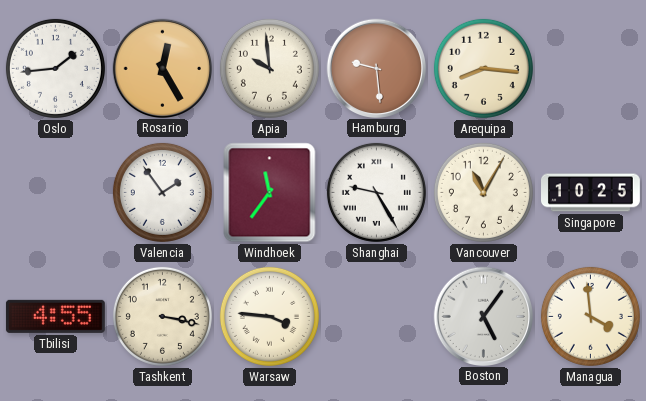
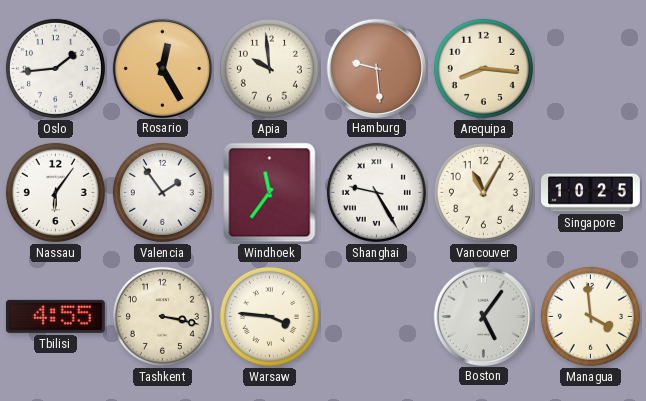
Nassau: none -> 6:06
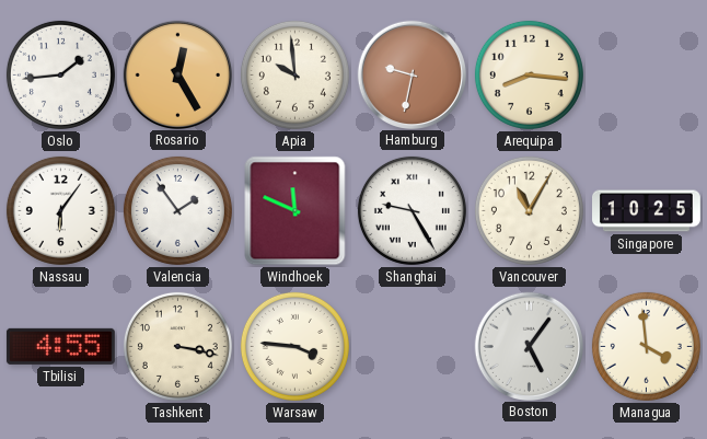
Hamburg: 9:29 -> 9:32
Windhoek: 11:36 -> 11:49
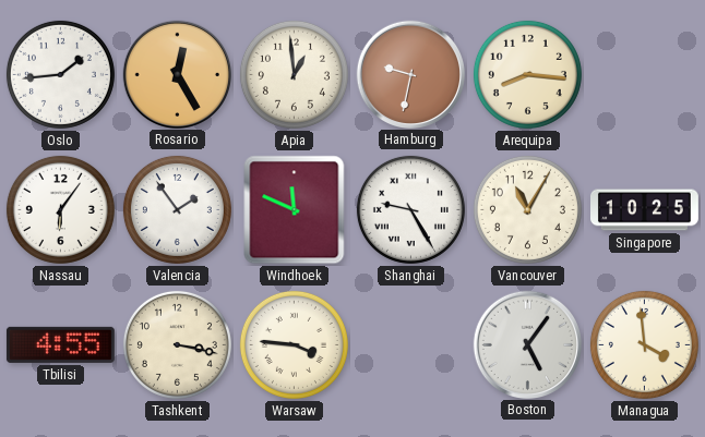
Apia: 9:59 -> 12:59
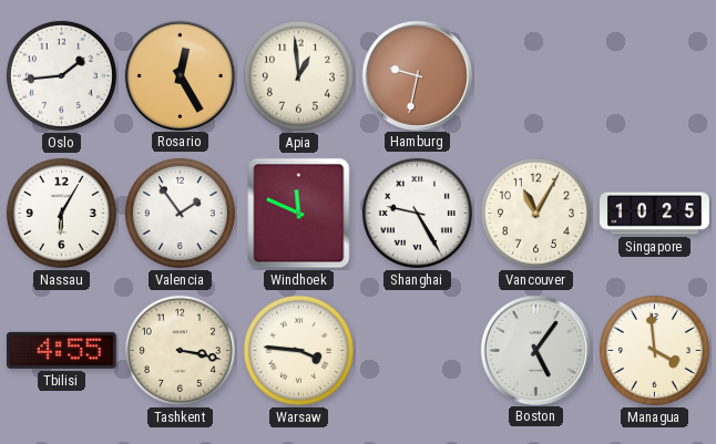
Arequipa: 8:16 -> none
Nassau: 6:06 -> 6:05
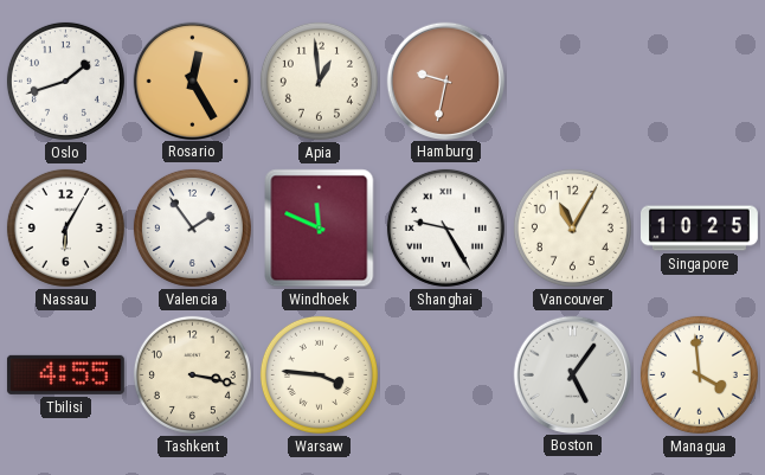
Oslo: 1:44 -> 1:42
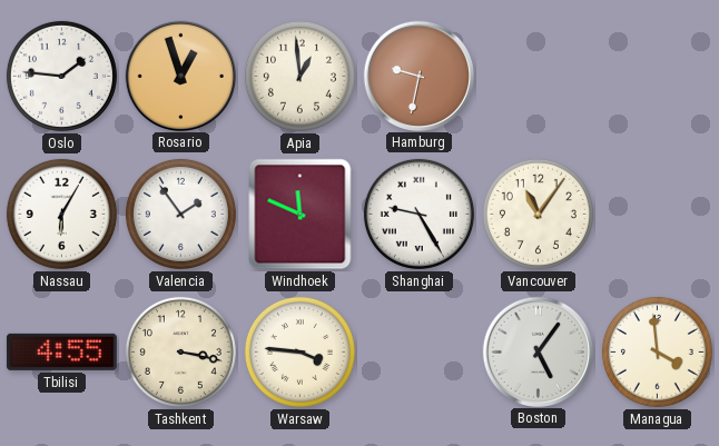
Oslo: 1:42 -> 1:46
Rosario: 12:25 -> 12:57
Vancouver: 11:05 -> 11:06
Singapore: 10:25 -> none
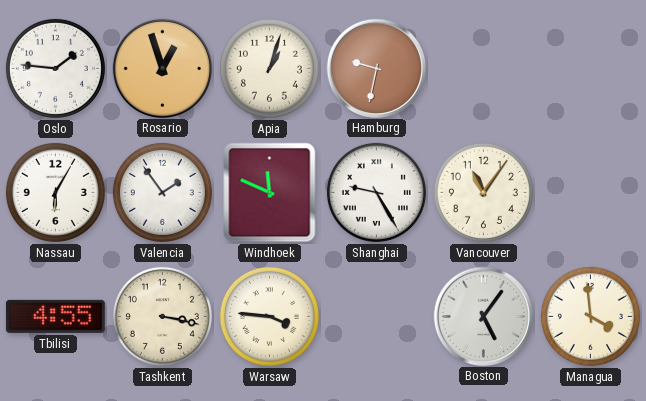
Apia: 12:59 -> 1:03
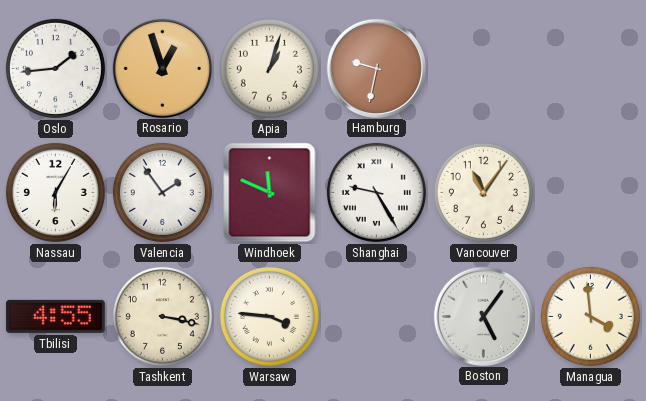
Oslo: 1:46 -> 1:44
